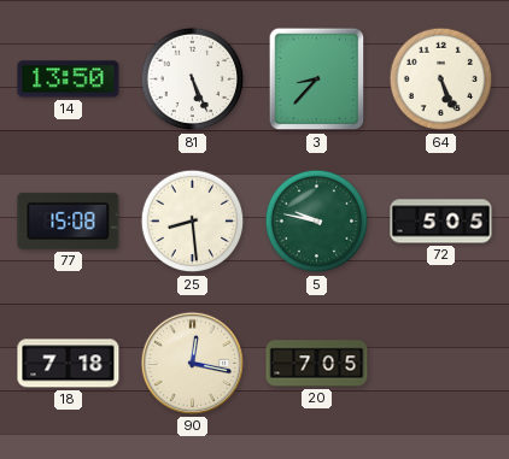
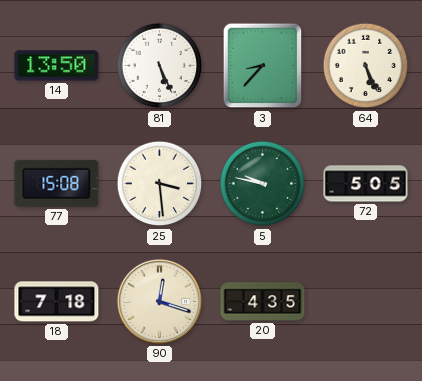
25: 8:29 -> 3:29
90: 12:17 -> 12:18
20: 7:05 -> 4:35
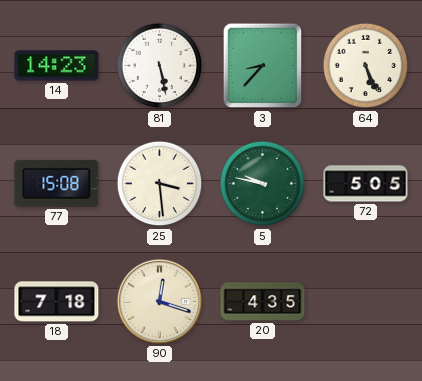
14: 13:50 -> 14:23
81: 5:26 -> 5:28
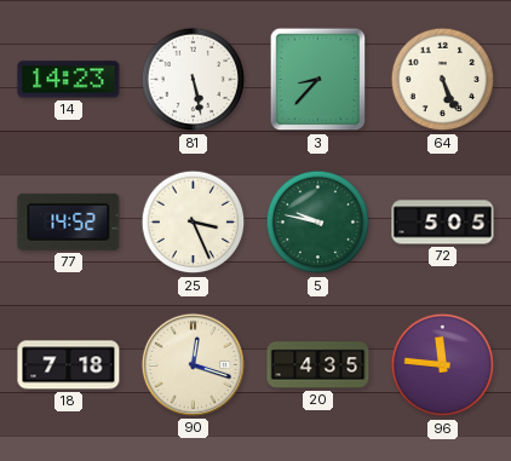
77: 15:08 -> 14:52
25: 3:29 -> 3:26
96: none -> 11:46
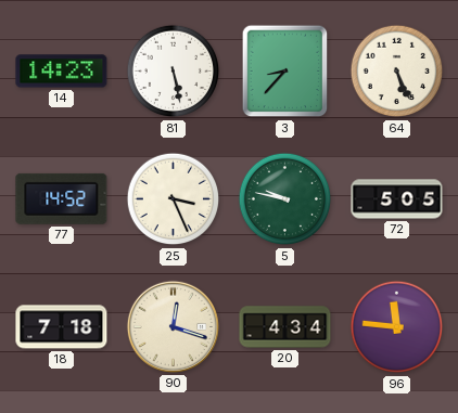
20: 4:35 -> 4:34
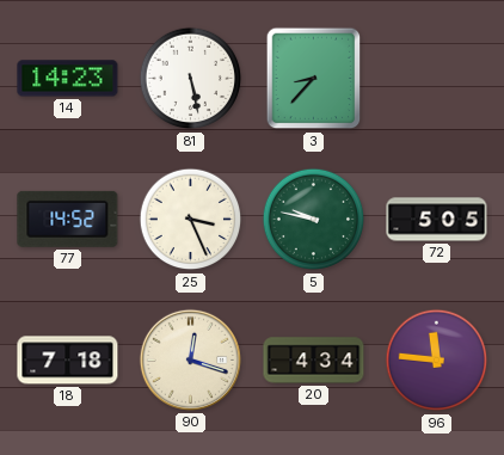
64: 5:26 -> none
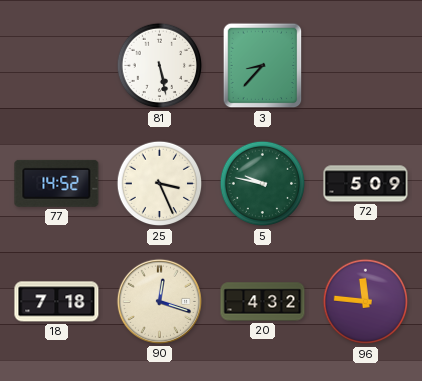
14: 14:23 -> none
72: 5:05 -> 5:09
20: 4:34 -> 4:32
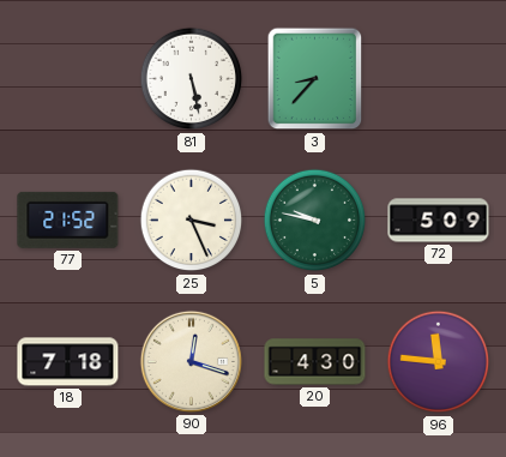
77: 14:52 -> 21:52
20: 4:32 -> 4:30
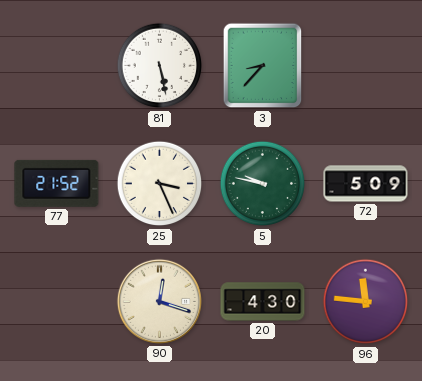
18: 7:18 -> none
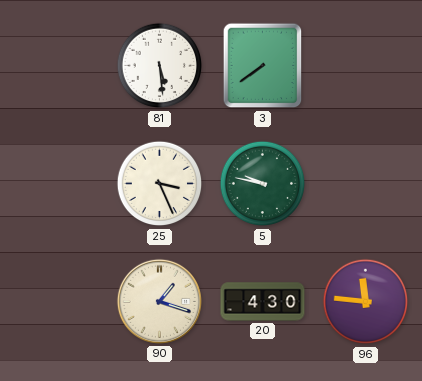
81: 5:28 -> 5:29
3: 8:37 -> 7:39
77: 21:52 -> none
72: 5:09 -> none
90: 12:18 -> 1:18
